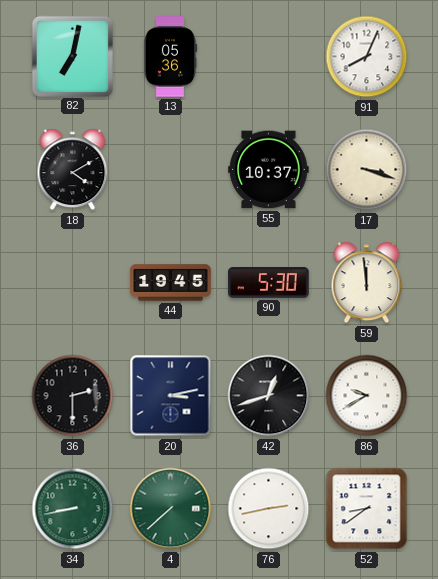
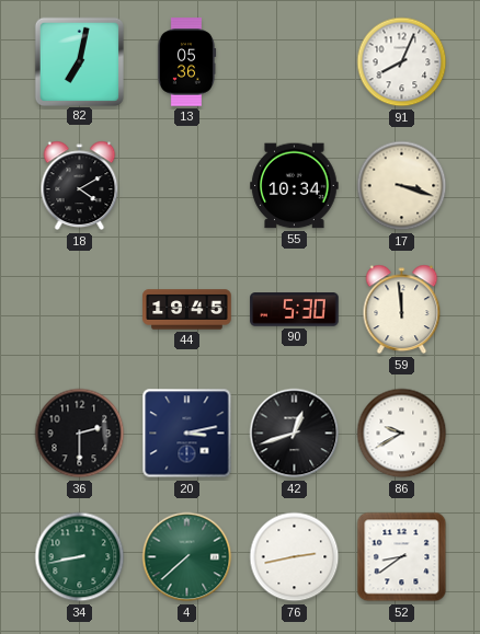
55: 10:37 -> 10:34
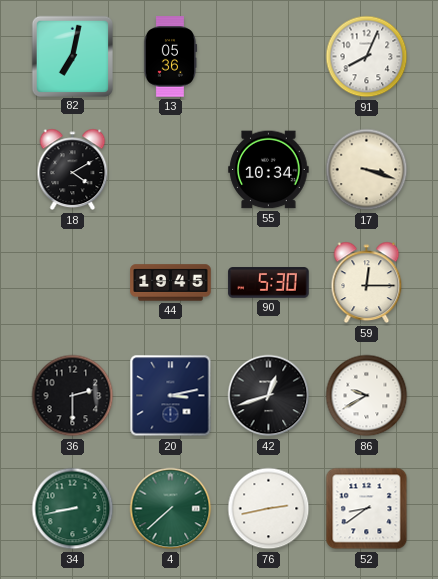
59: 11:59 -> 12:15
